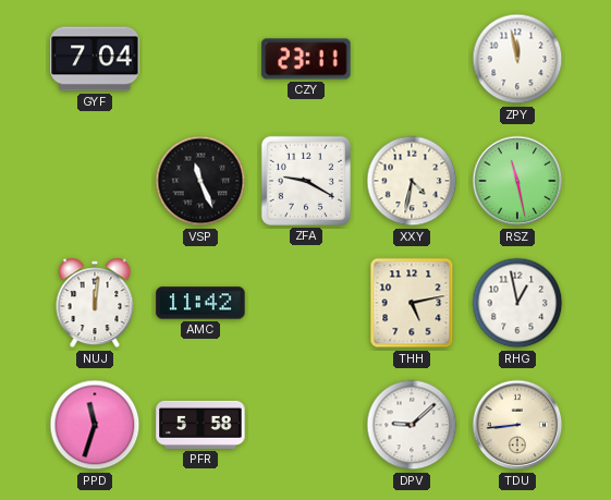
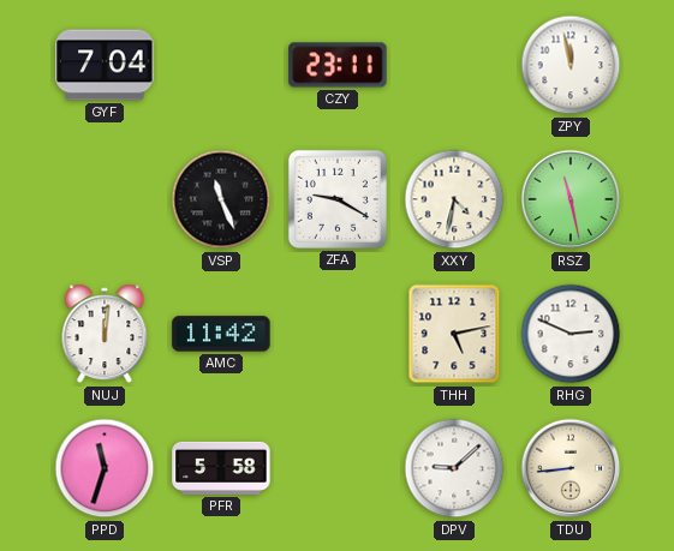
RHG: 12:58 -> 2:49
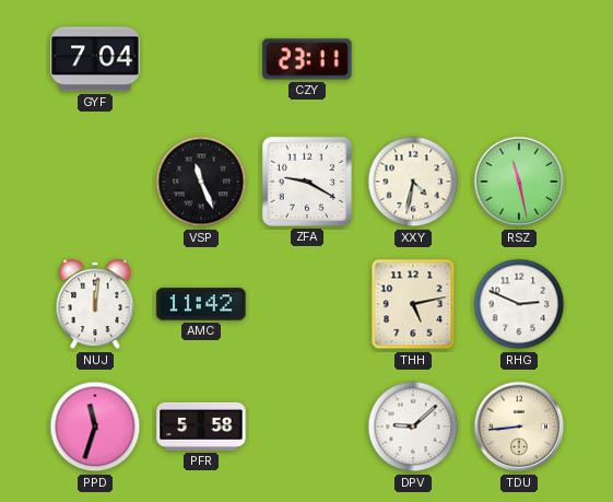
ZPY: 11:58 -> none
